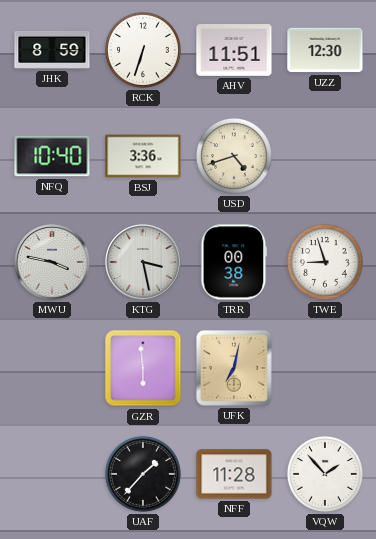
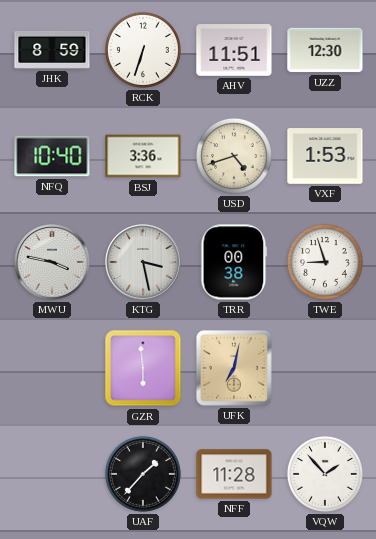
VXF: none -> 1:53
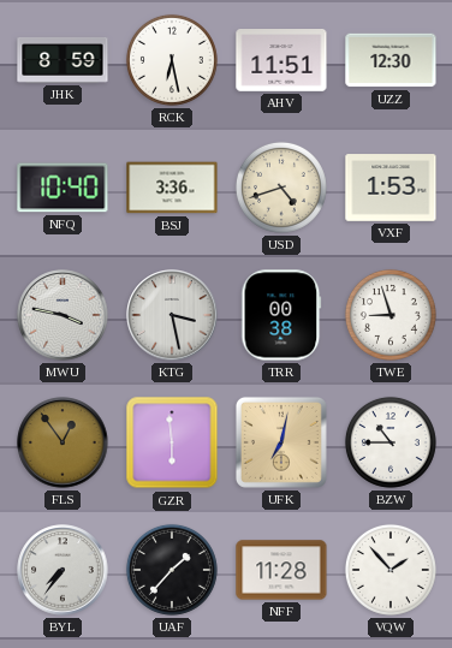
RCK: 6:33 -> 6:28
FLS: none -> 12:54
BZW: none -> 10:45
BYL: none -> 7:36
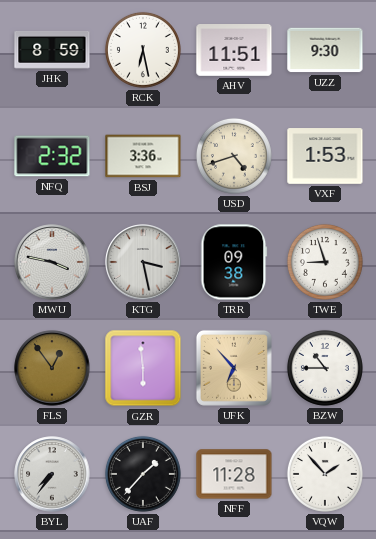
UZZ: 12:30 -> 9:30
NFQ: 10:40 -> 2:32
TRR: 00:38 -> 09:38
UFK: 7:02 -> 6:53
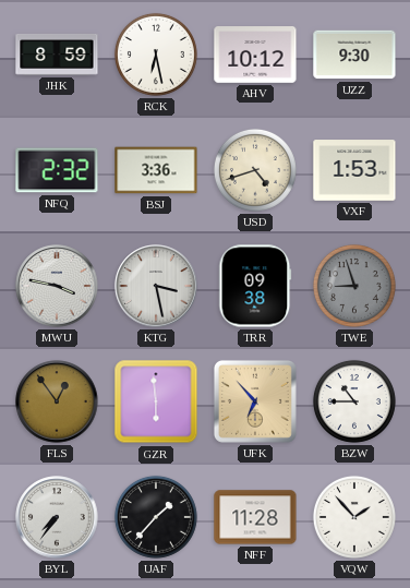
AHV: 11:51 -> 10:12
TWE dial: white -> grey
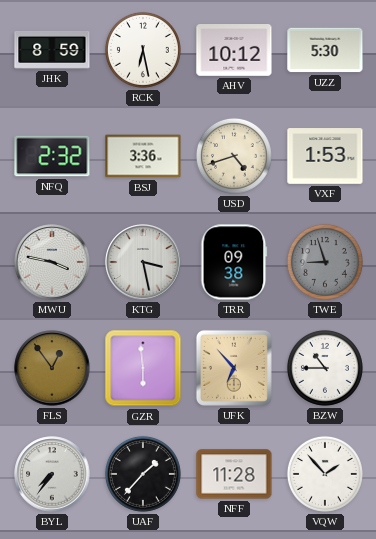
UZZ: 9:30 -> 5:30
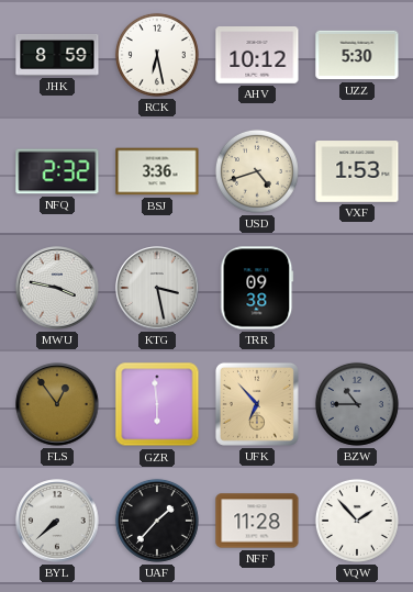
TWE: 8:57 -> none
BZW dial: white -> grey
BYL: 7:36 -> 7:38
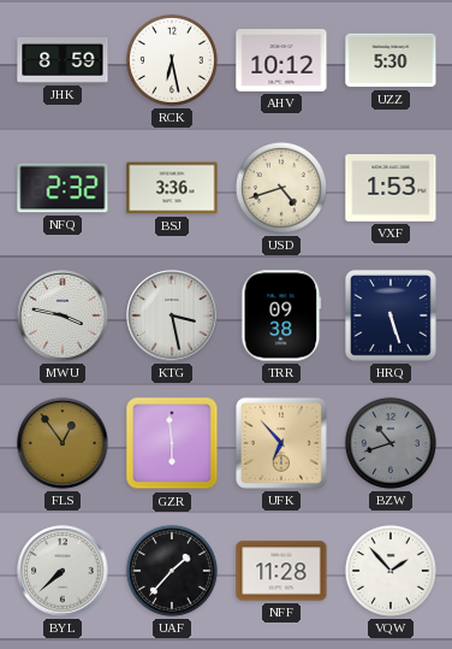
HRQ: none -> 5:27
BZW: 10:45 -> 10:42
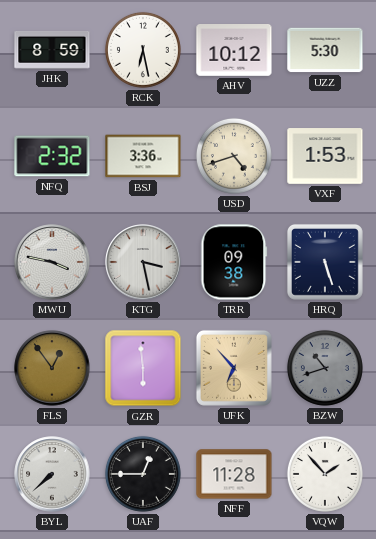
UAF: 1:37 -> 12:45
